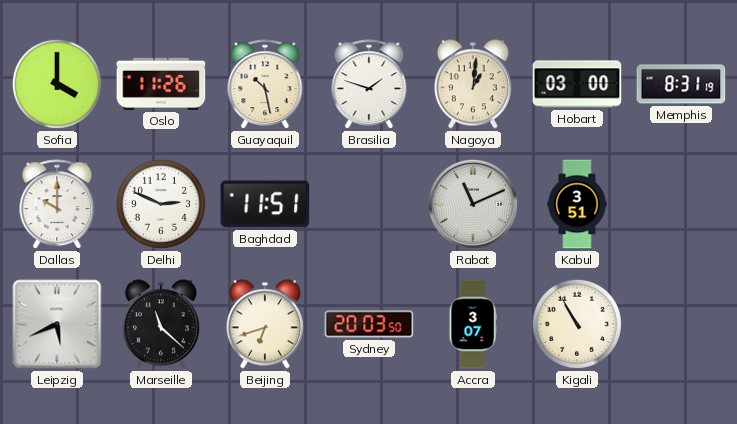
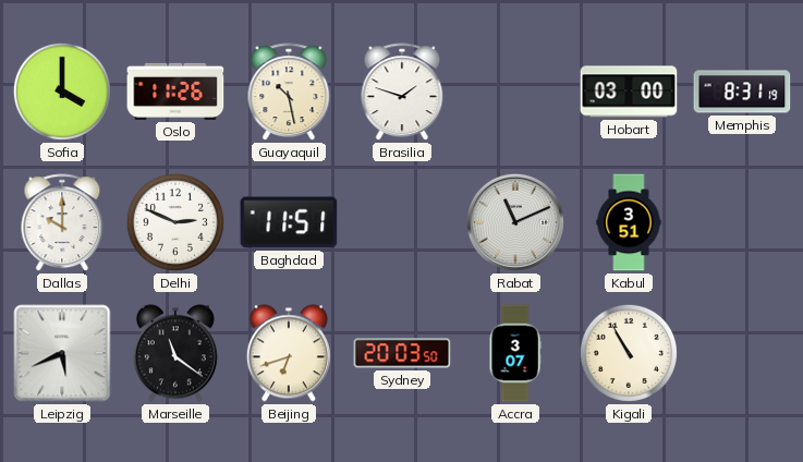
Nagoya: 1:01 -> none
Marseille: 11:22 -> 11:21
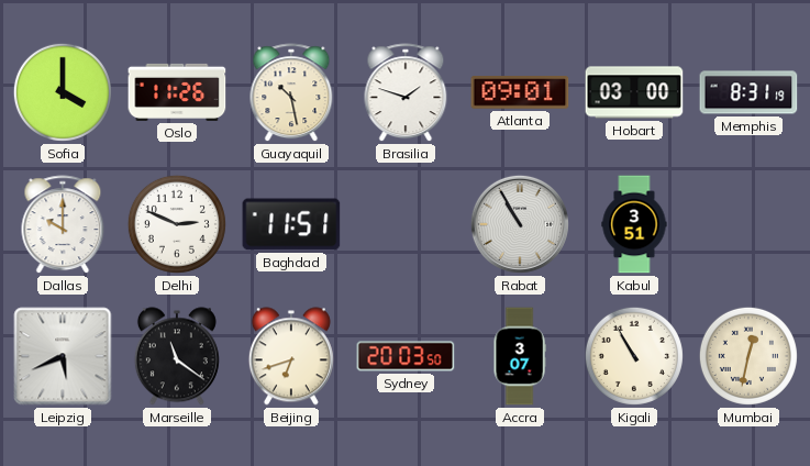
Atlanta: none -> 09:01
Rabat: 11:11 -> 10:55
Mumbai: none -> 12:32
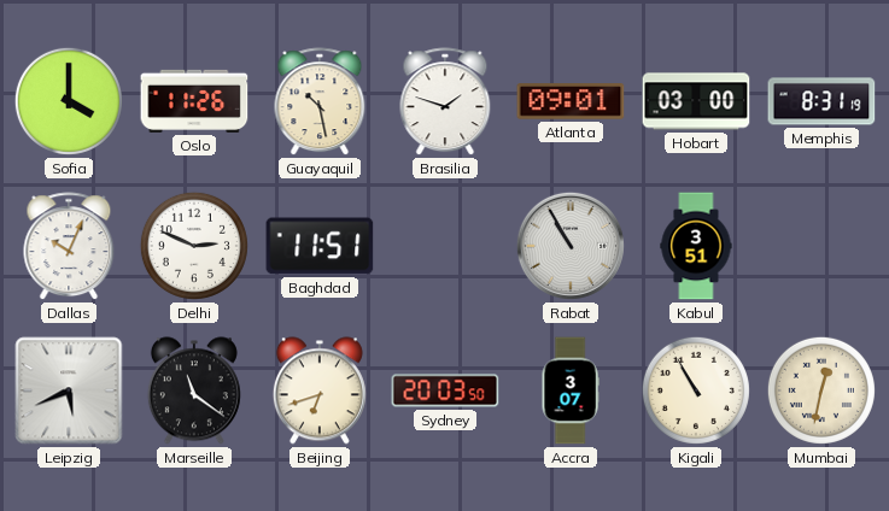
Dallas: 10:00 -> 10:04
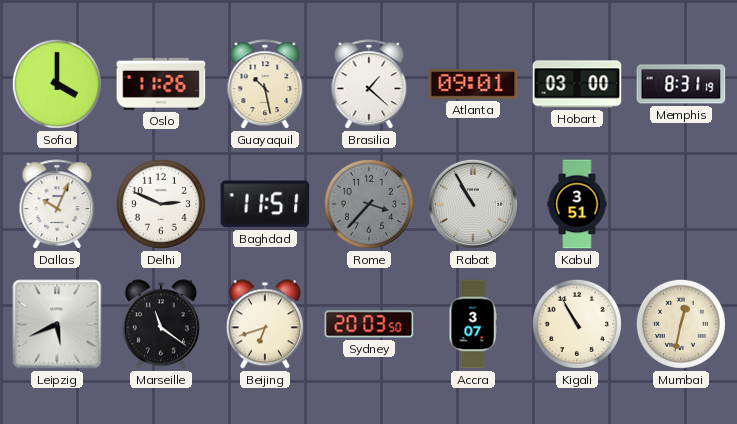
Brasilia: 1:48 -> 1:22
Rome: none -> 3:37
